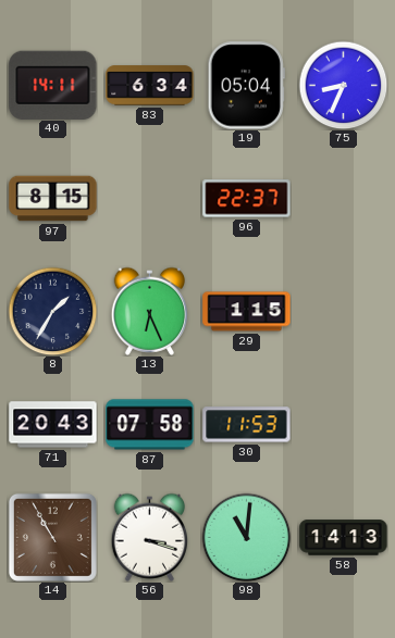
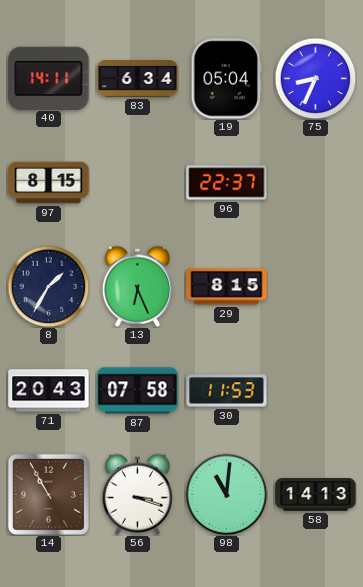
29: 1:15 -> 8:15
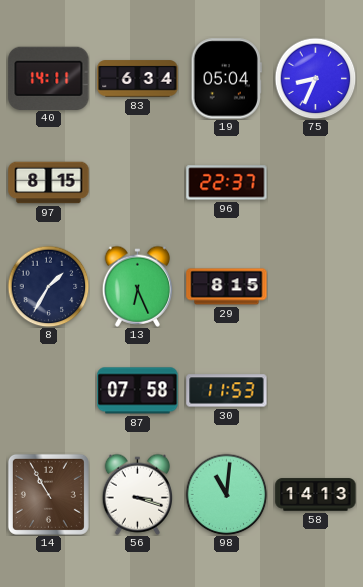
71: 20:43 -> none
